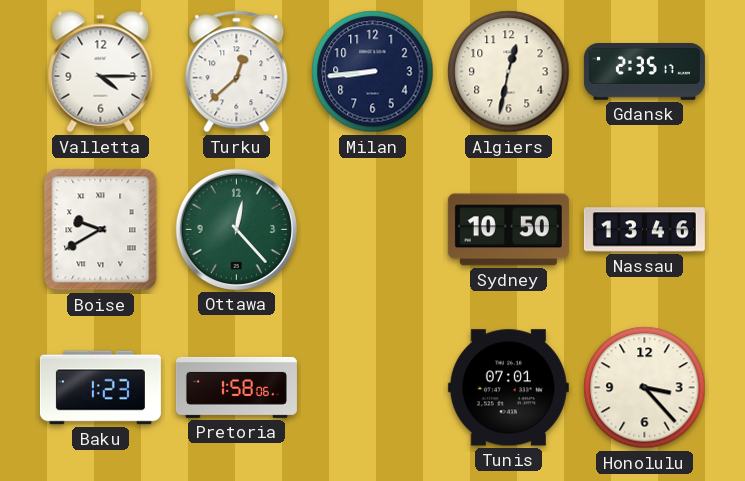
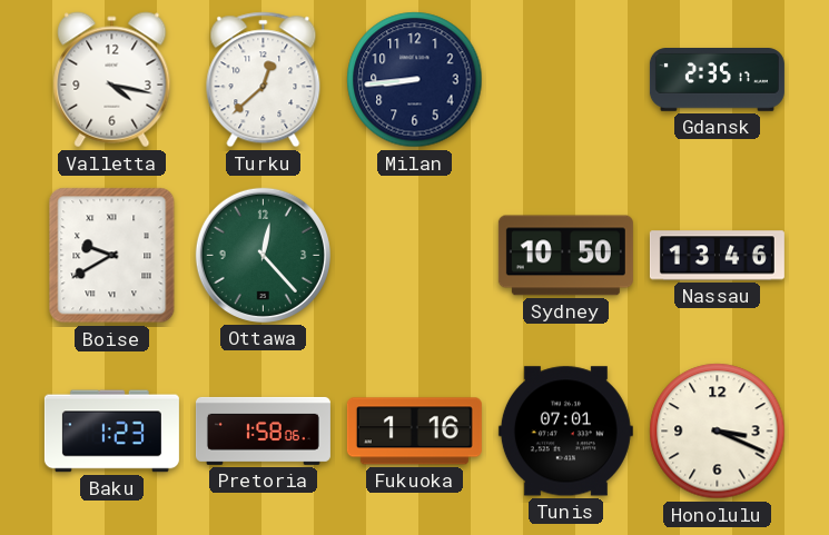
Valletta: 4:15 -> 4:17
Algiers: 12:32 -> none
Fukuoka: none -> 1:16
Honolulu: 3:23 -> 3:19
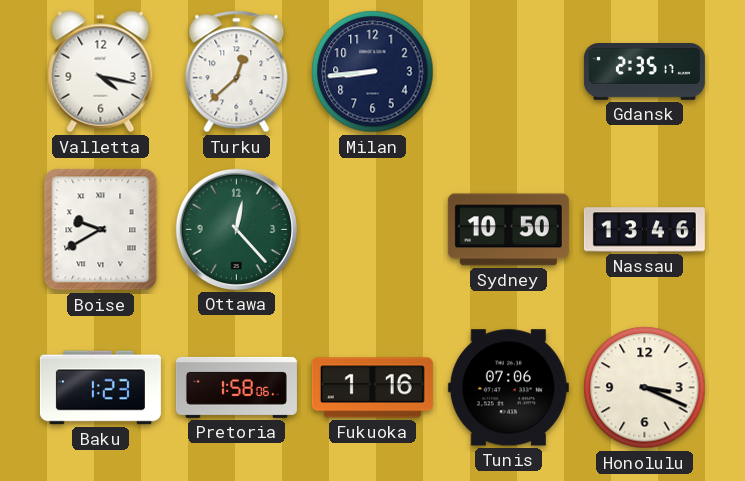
Tunis: 07:01 -> 07:06
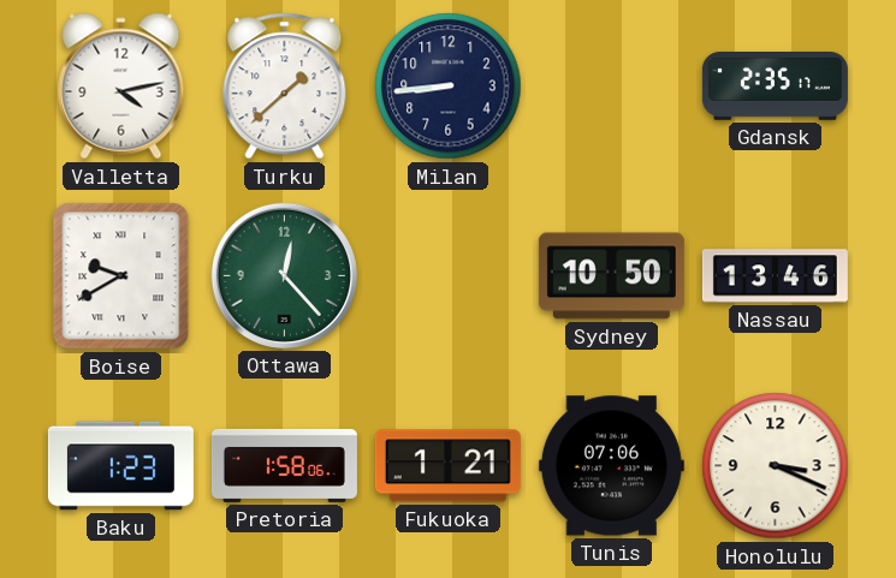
Valletta: 4:17 -> 4:13
Turku: 12:38 -> 1:38
Fukuoka: 1:16 -> 1:21
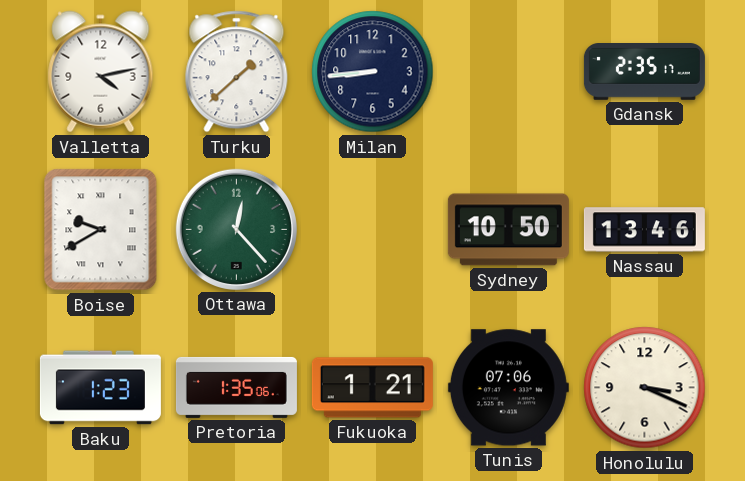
Pretoria: 1:58 -> 1:35
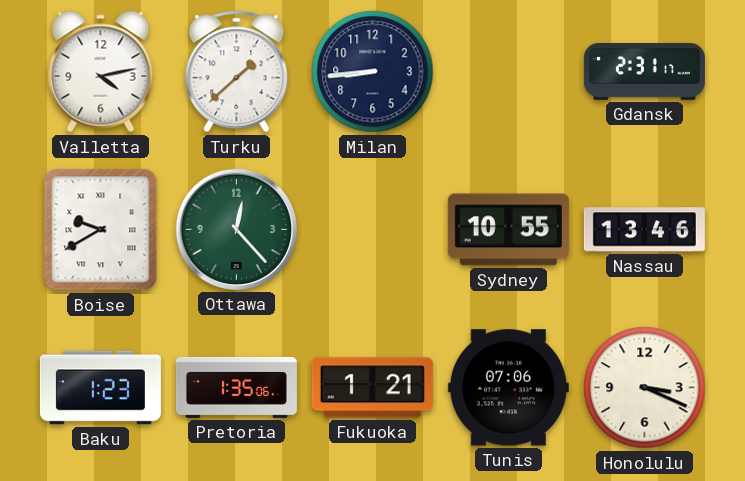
Gdansk: 2:35 -> 2:31
Sydney: 10:50 -> 10:55
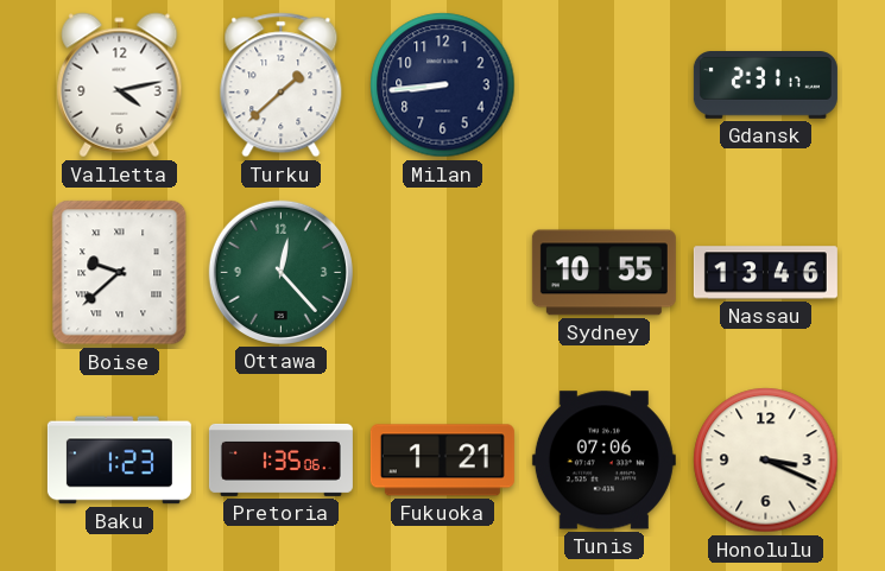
Boise: 9:40 -> 9:38
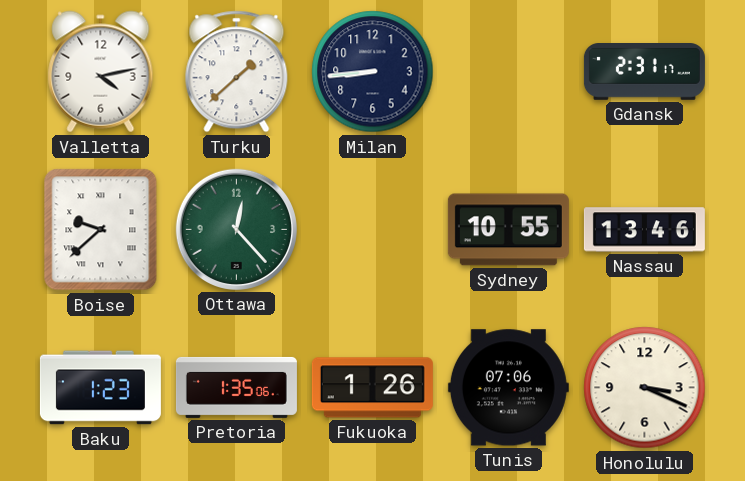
Fukuoka: 1:21 -> 1:26
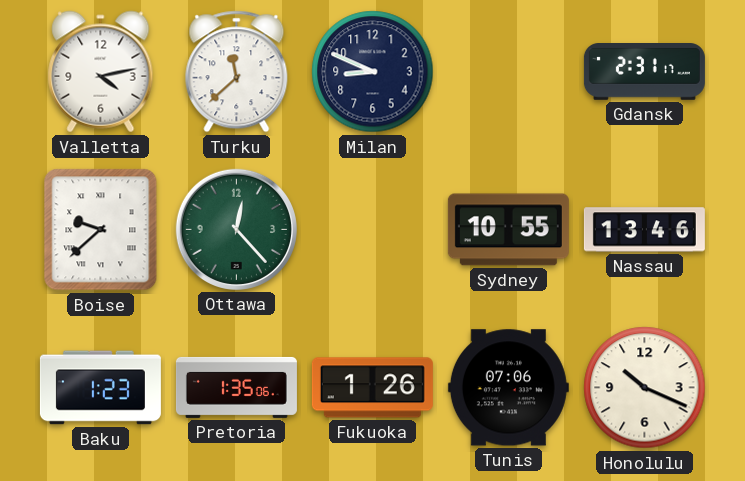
Turku: 1:38 -> 11:38
Milan: 8:44 -> 8:49
Honolulu: 3:19 -> 10:19
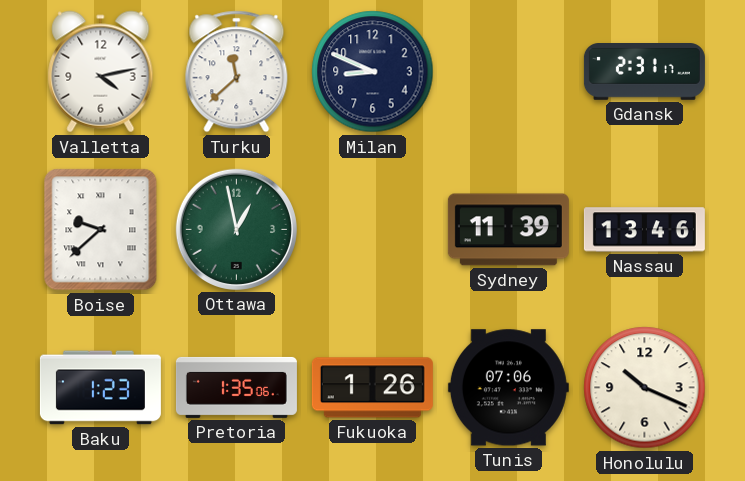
Ottawa: 12:23 -> 12:58
Sydney: 10:55 -> 11:39
